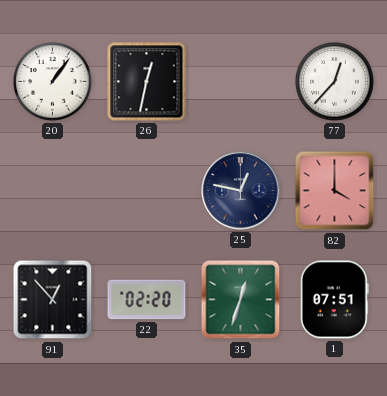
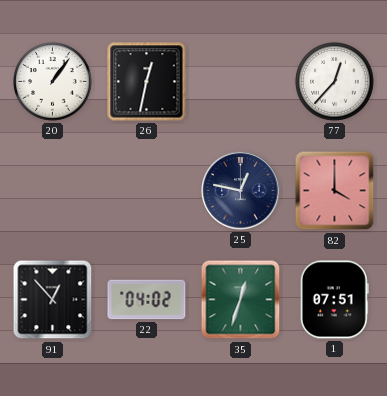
22: 02:20 -> 04:02
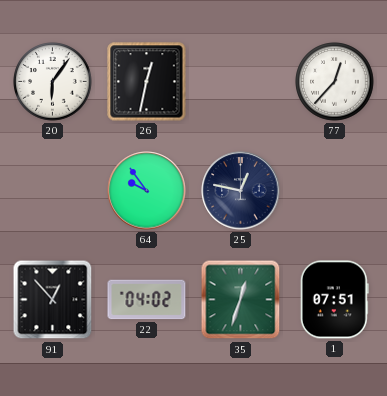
20: 1:06 -> 6:06
64: none -> 9:54
82: 4:00 -> none
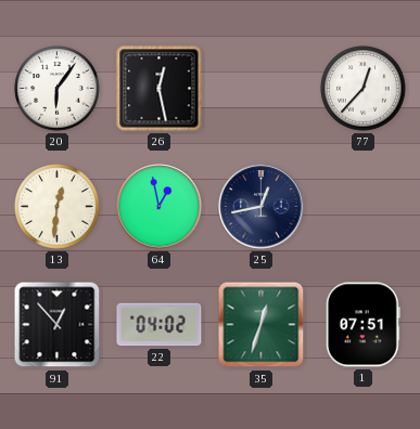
26: 12:32 -> 12:28
13: none -> 12:31
64: 9:54 -> 12:58
25: 12:47 -> 12:43
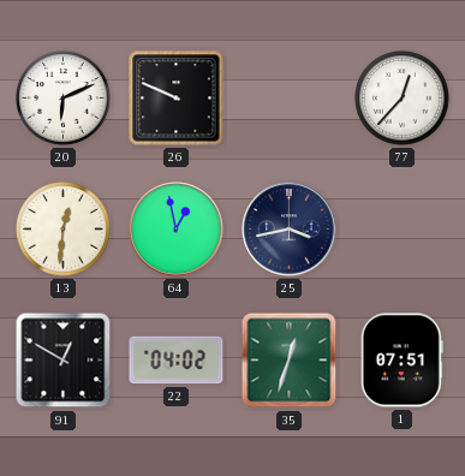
20: 6:06 -> 6:11
26: 12:28 -> 9:49
25: 12:43 -> 3:43
91: 12:53 -> 12:50
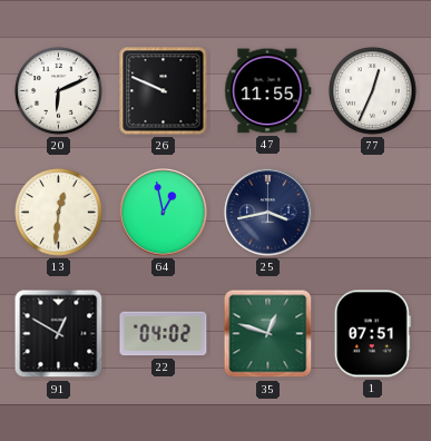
47: none -> 11:55
77: 12:37 -> 12:34
35: 12:33 -> 12:48
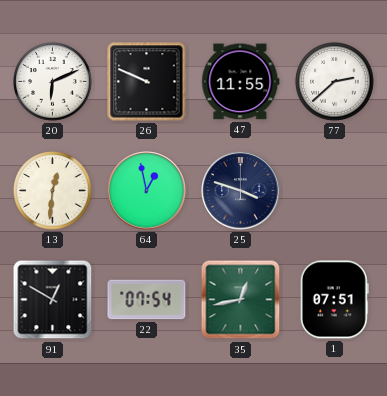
77: 12:34 -> 2:38
25: 3:43 -> 3:48
22: 04:02 -> 07:54
35: 12:48 -> 12:43
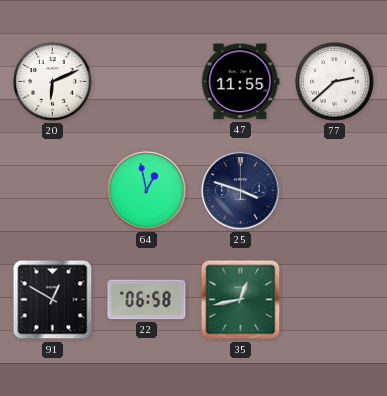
26: 9:49 -> none
13: 12:31 -> none
22: 07:54 -> 06:58
1: 07:51 -> none
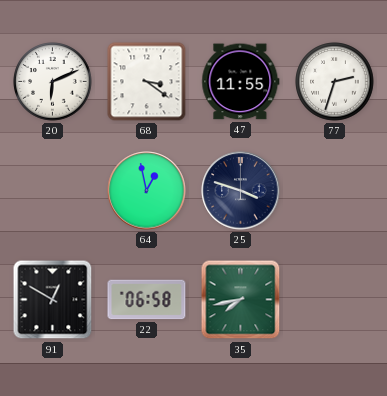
68: none -> 3:21
77: 2:38 -> 2:33
35: 12:43 -> 7:43
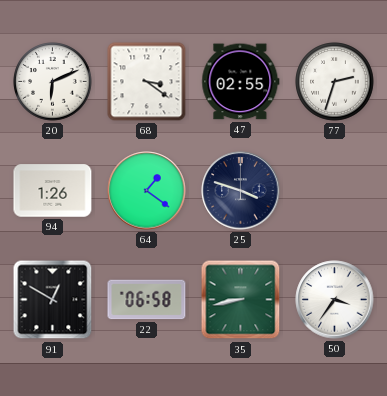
47: 11:55 -> 02:55
94: none -> 1:26
64: 12:58 -> 1:21
35: 7:43 -> 8:43
50: none -> 3:36
